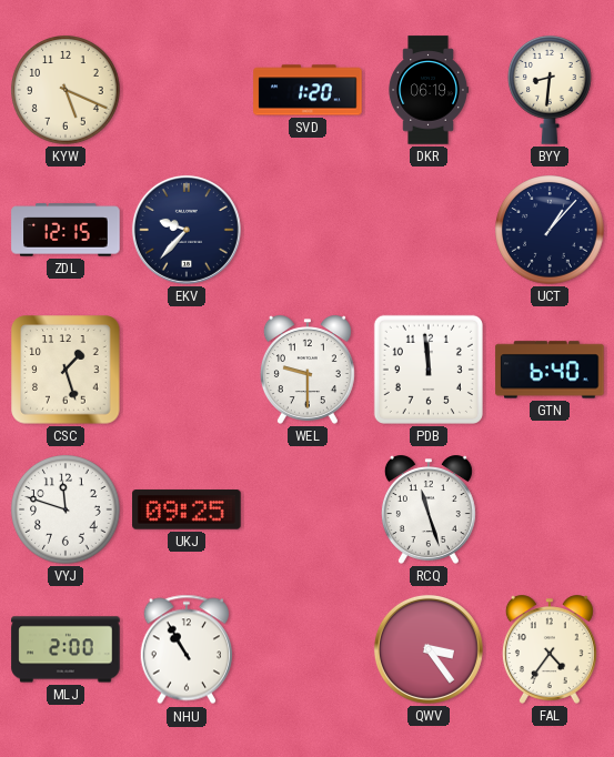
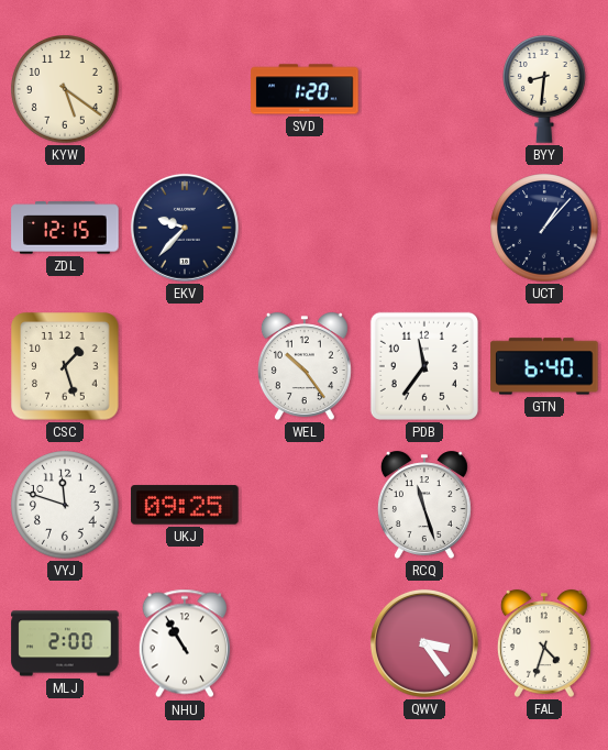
KYW: 5:19 -> 5:21
DKR: 06:19 -> none
WEL: 9:30 -> 10:24
PDB: 11:59 -> 11:36
FAL: 4:36 -> 4:33
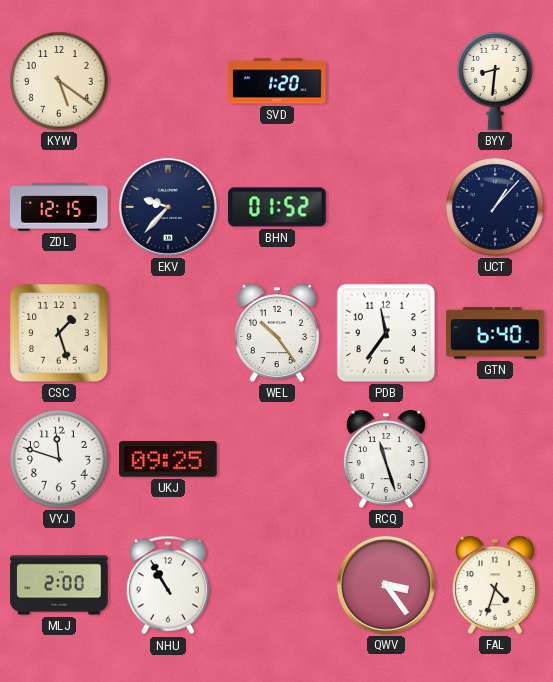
BHN: none -> 01:52
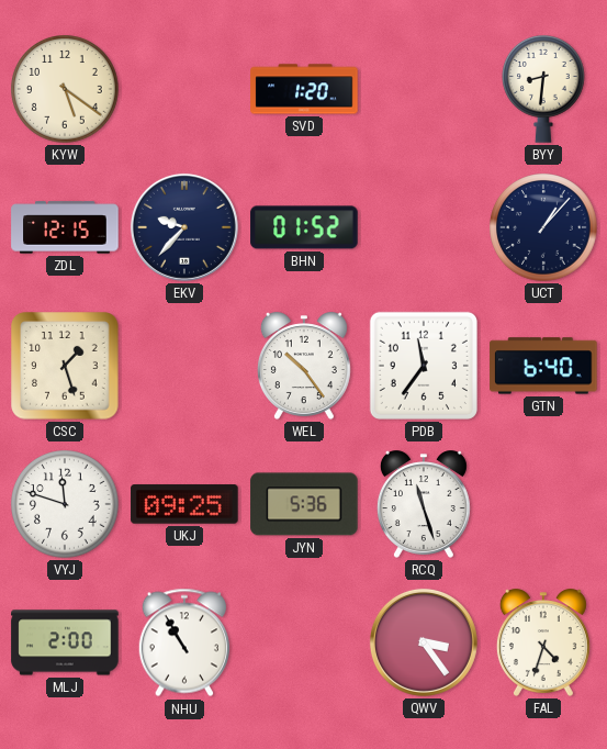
JYN: none -> 5:36
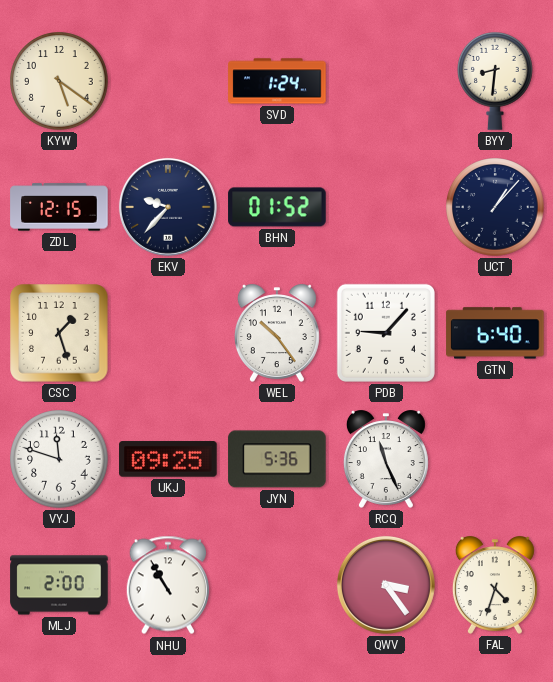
SVD: 1:20 -> 1:24
PDB: 11:36 -> 9:07
RCQ: 11:27 -> 11:26
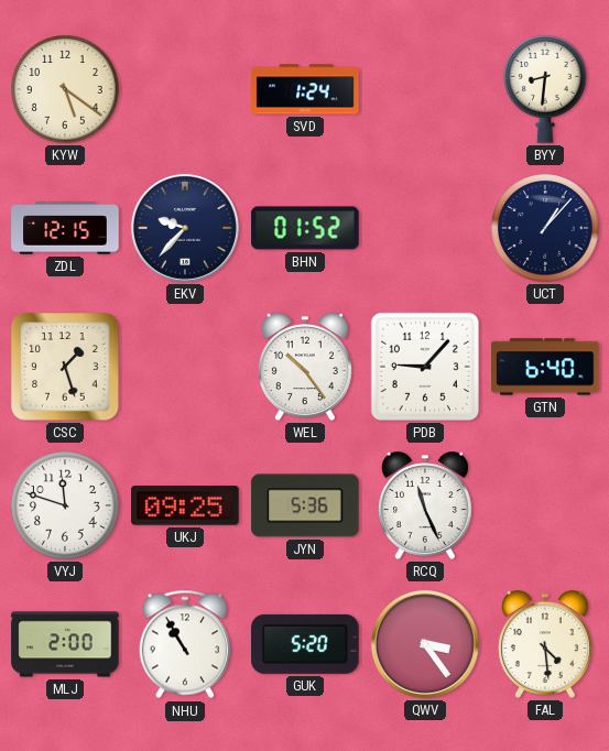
GUK: none -> 5:20
FAL: 4:33 -> 4:29
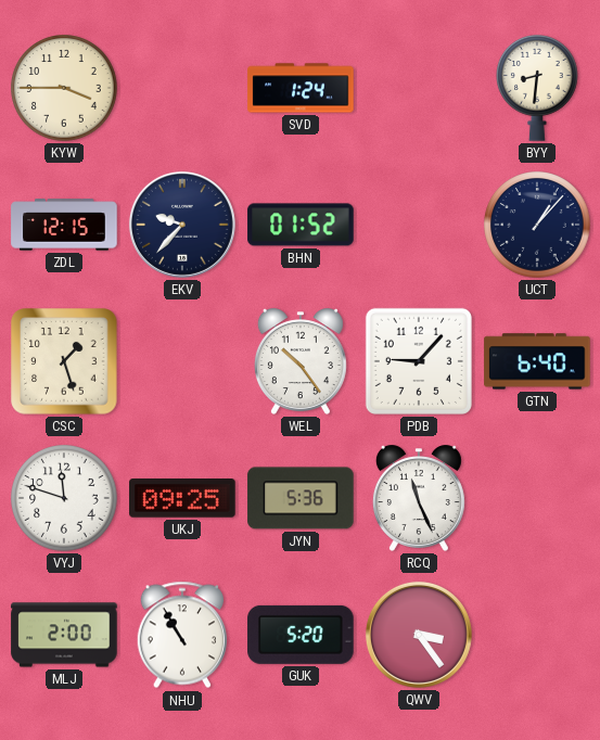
KYW: 5:21 -> 3:45
FAL: 4:29 -> none
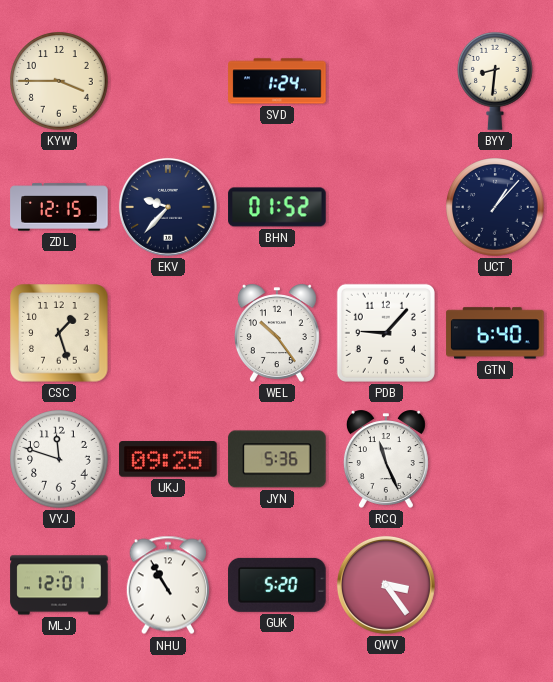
MLJ: 2:00 -> 12:01
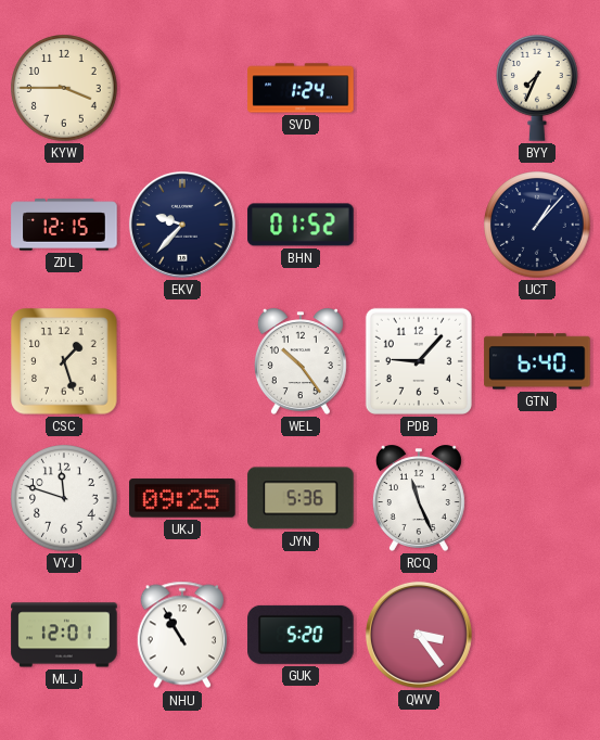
BYY: 8:31 -> 7:34
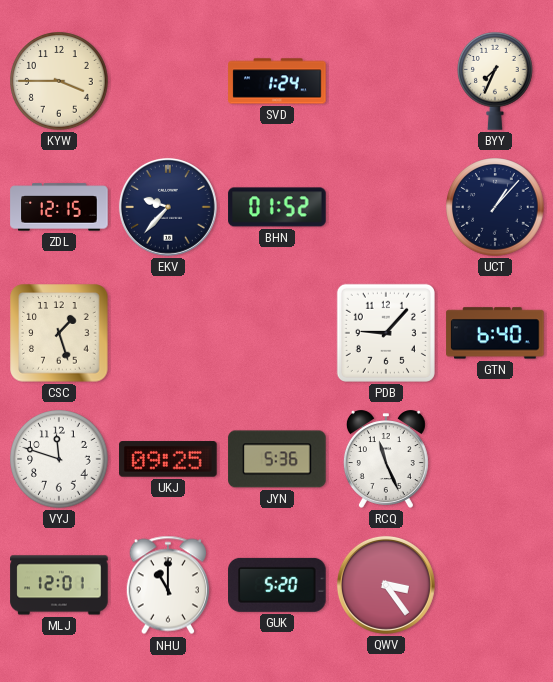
WEL: 10:24 -> none
NHU: 10:55 -> 11:00
